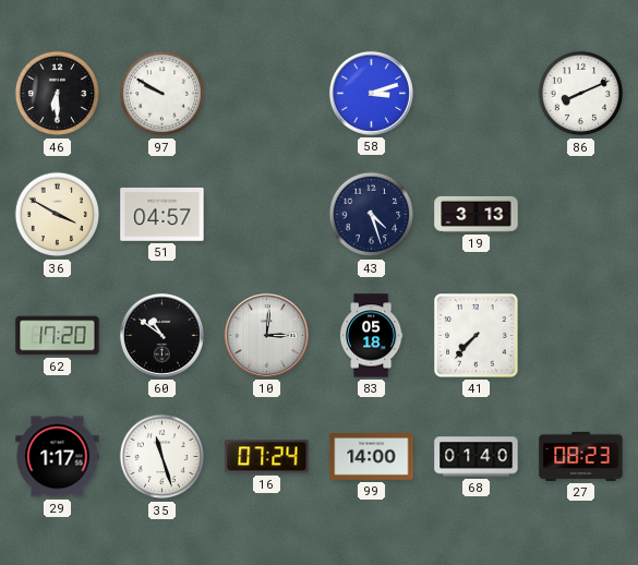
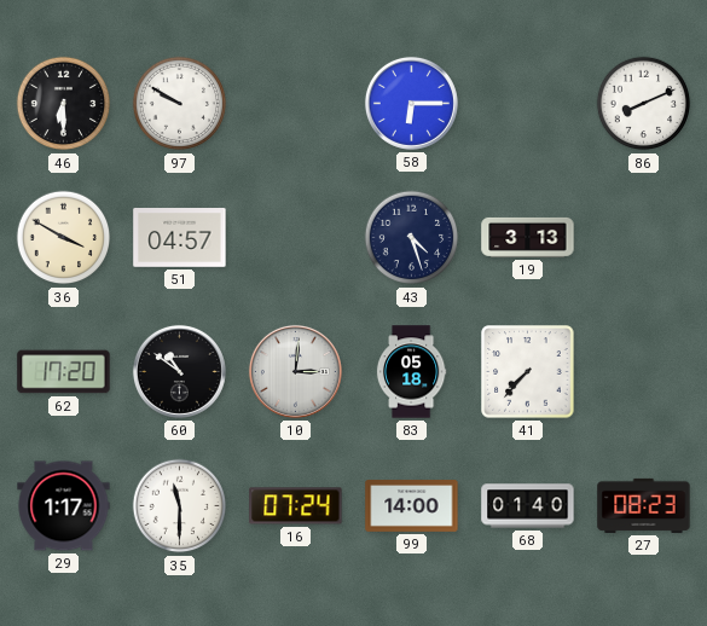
58: 3:12 -> 6:15
35: 11:27 -> 11:30
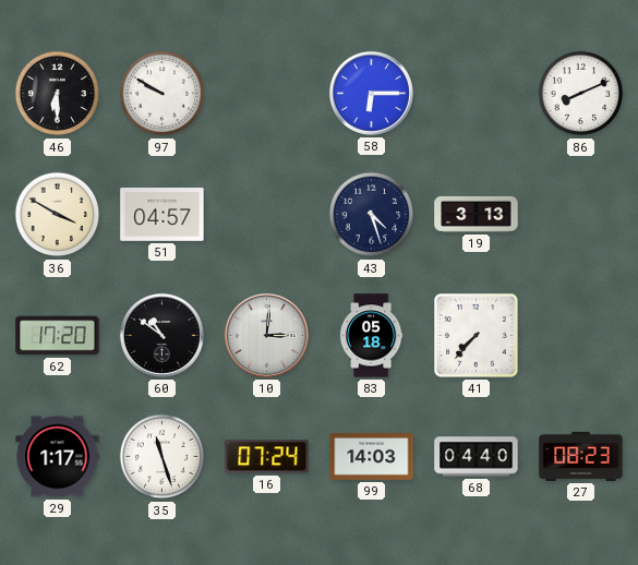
35: 11:30 -> 11:27
99: 14:00 -> 14:03
68: 01:40 -> 04:40
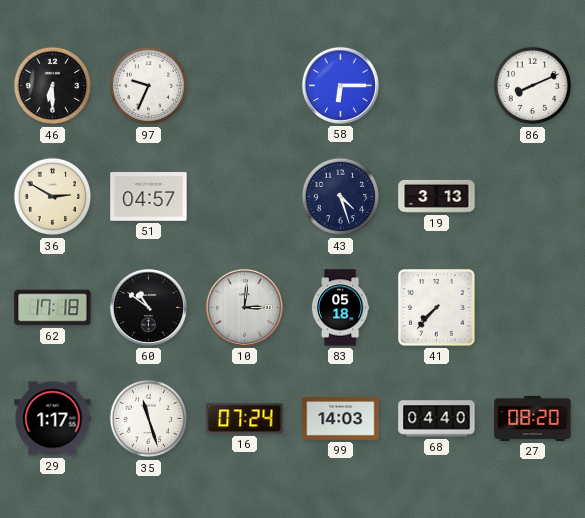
97: 9:50 -> 9:34
36: 3:50 -> 2:50
62: 17:20 -> 17:18
27: 08:23 -> 08:20
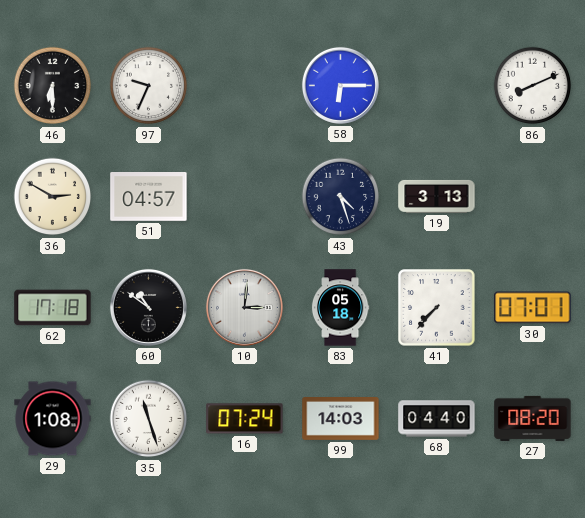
30: none -> 07:01
29: 1:17 -> 1:08
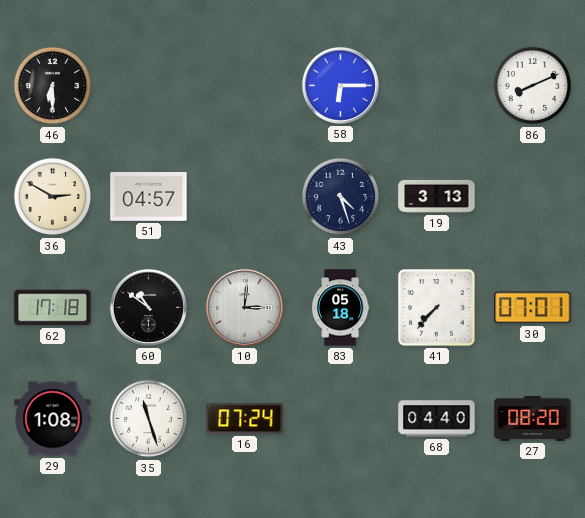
97: 9:34 -> none
99: 14:03 -> none
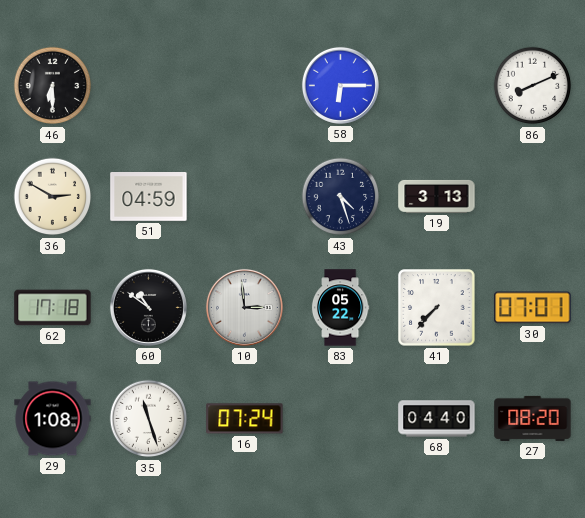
51: 04:57 -> 04:59
10: 3:01 -> 2:59
83: 05:18 -> 05:22
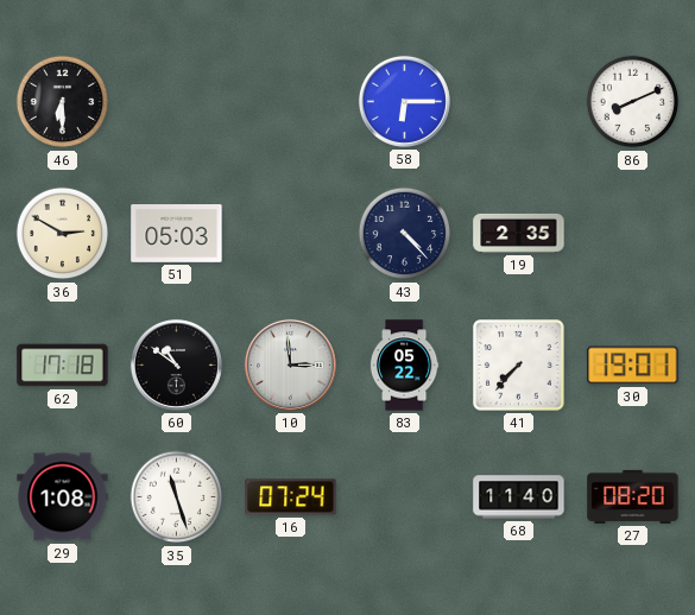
51: 04:59 -> 05:03
43: 4:27 -> 4:23
19: 3:13 -> 2:35
30: 07:01 -> 19:01
68: 04:40 -> 11:40
